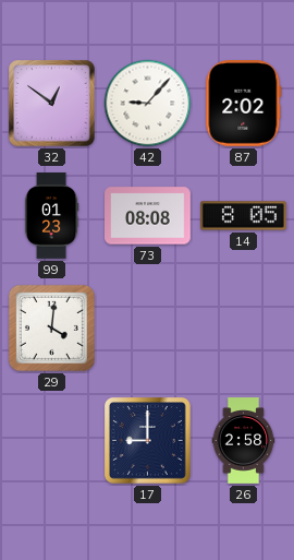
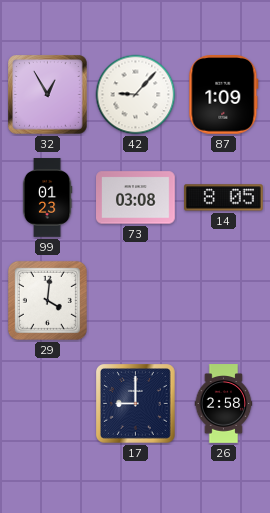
32: 12:51 -> 12:55
87: 2:02 -> 1:09
73: 08:08 -> 03:08
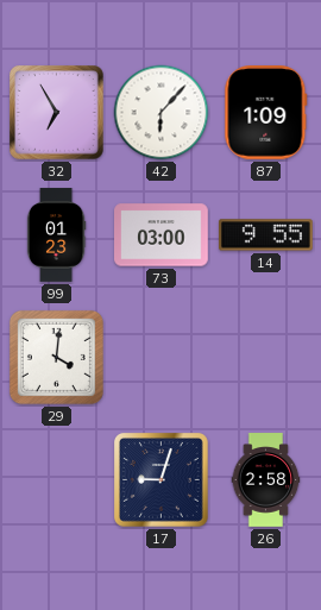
32: 12:55 -> 6:55
42: 9:07 -> 6:07
73: 03:08 -> 03:00
14: 8:05 -> 9:55
17: 9:00 -> 9:03
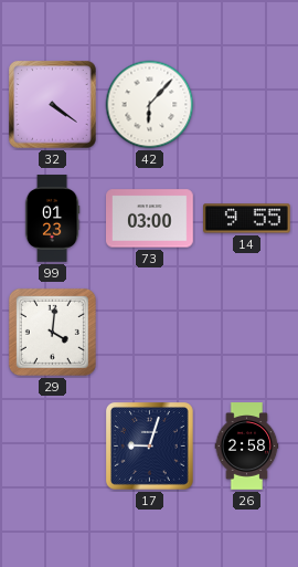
32: 6:55 -> 4:21
87: 1:09 -> none
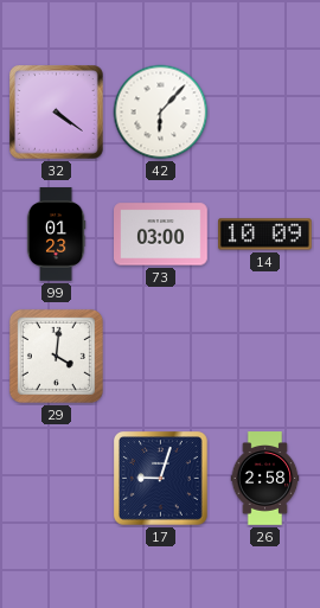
14: 9:55 -> 10:09
